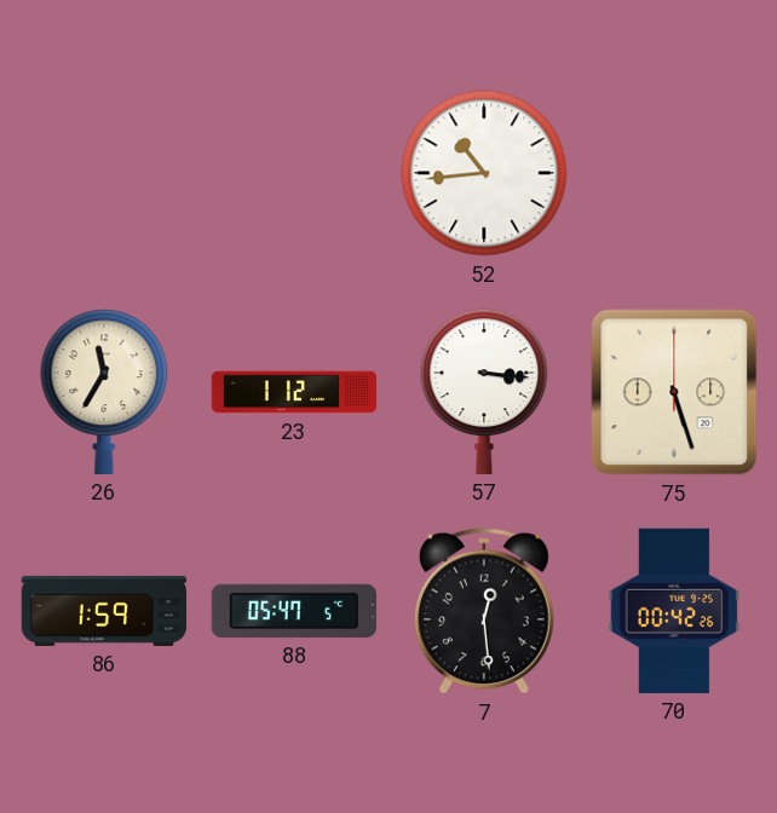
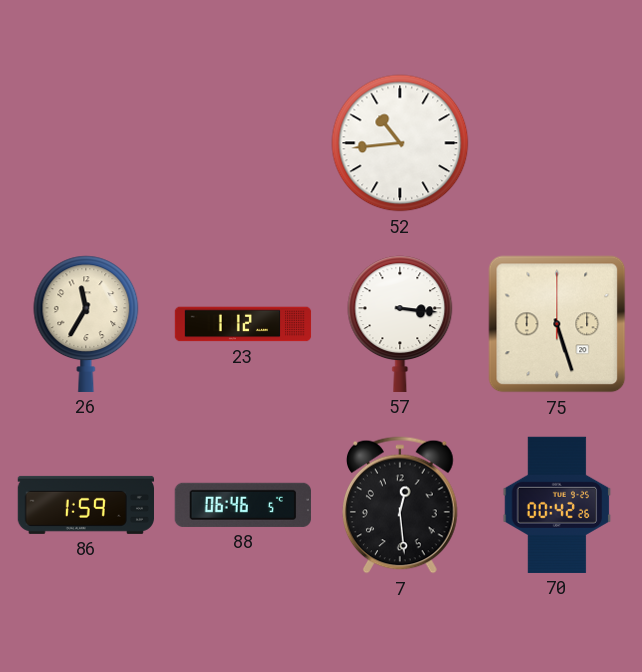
88: 05:47 -> 06:46
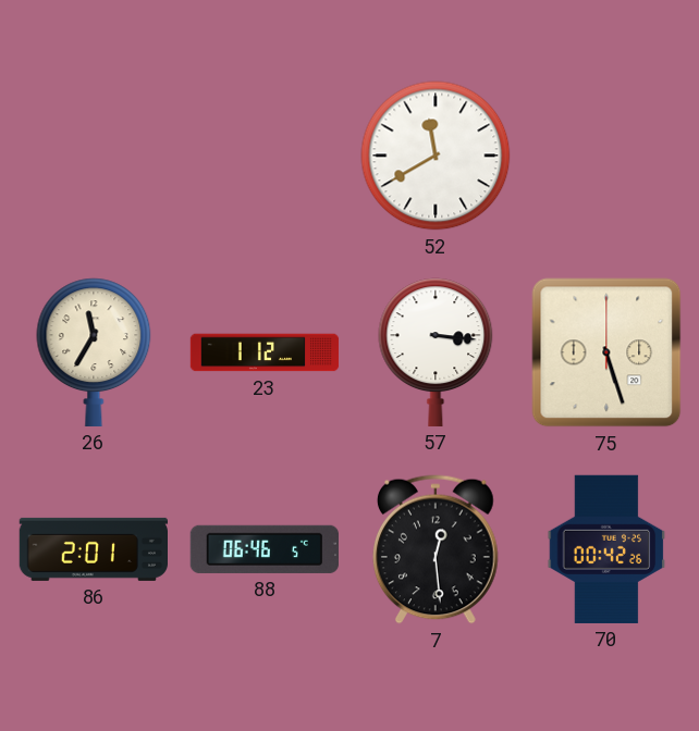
52: 10:44 -> 11:40
86: 1:59 -> 2:01
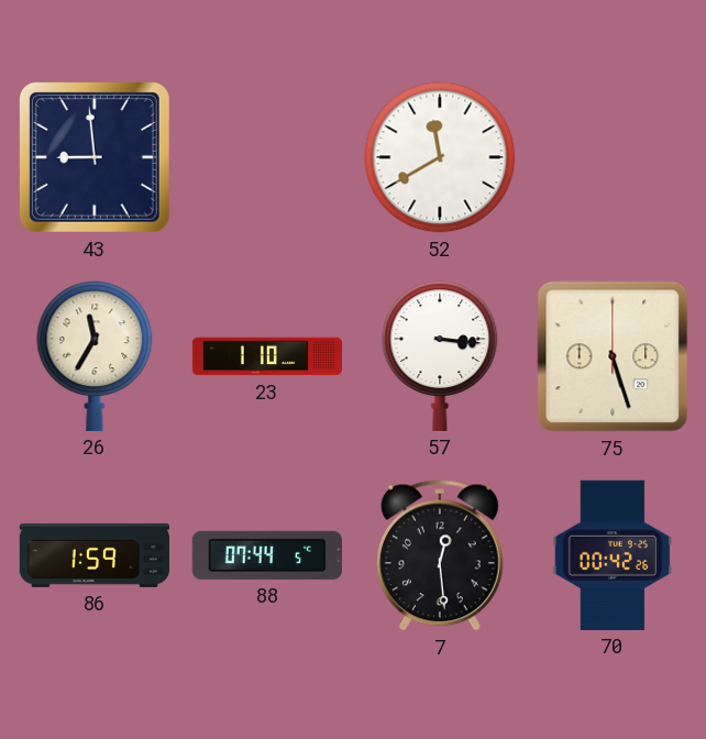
43: none -> 8:59
23: 1:12 -> 1:10
86: 2:01 -> 1:59
88: 06:46 -> 07:44
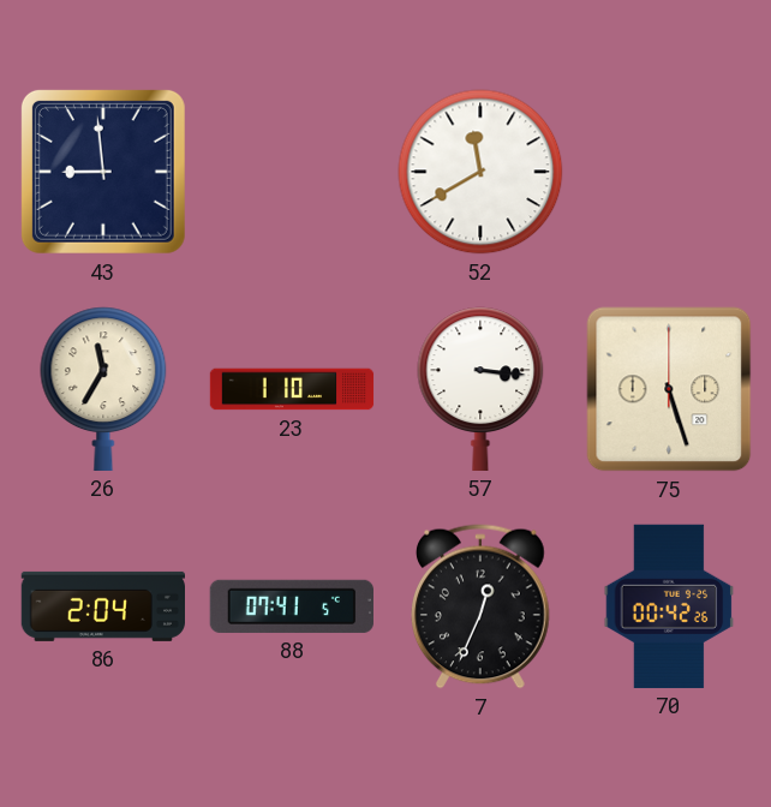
86: 1:59 -> 2:04
88: 07:44 -> 07:41
7: 12:29 -> 12:34
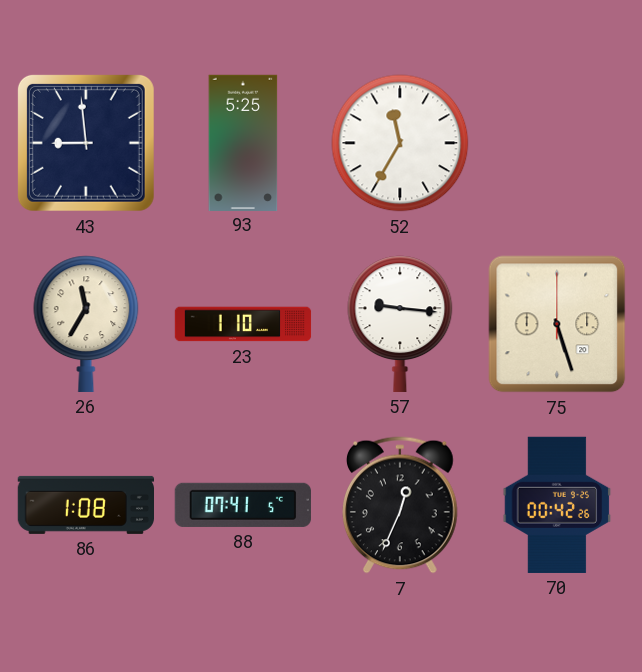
93: none -> 5:25
52: 11:40 -> 11:35
57: 3:16 -> 9:16
86: 2:04 -> 1:08
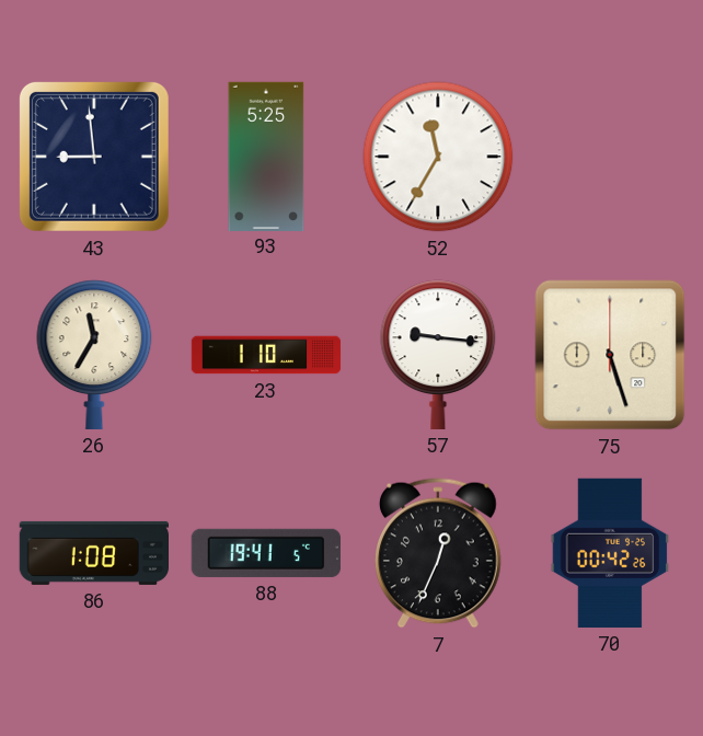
88: 07:41 -> 19:41
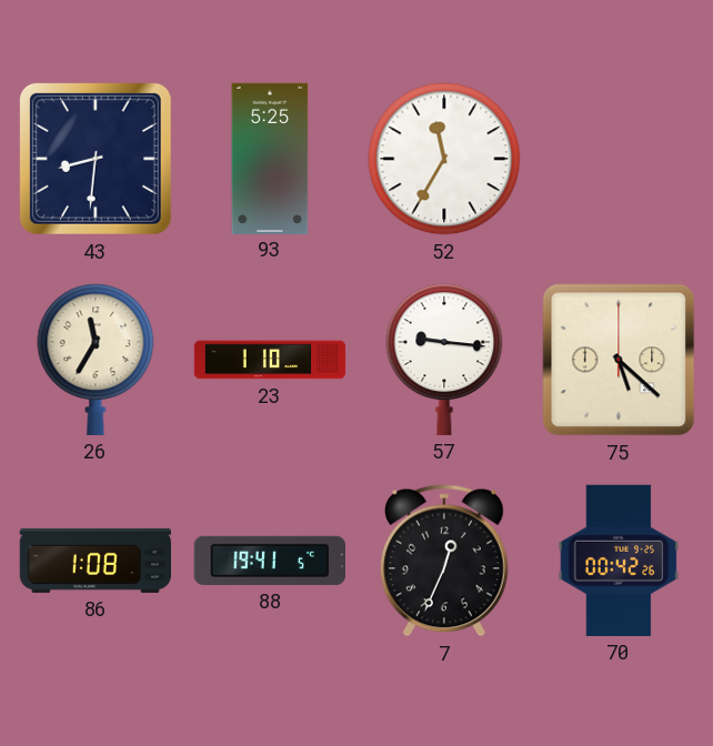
43: 8:59 -> 8:31
75: 5:27 -> 5:22
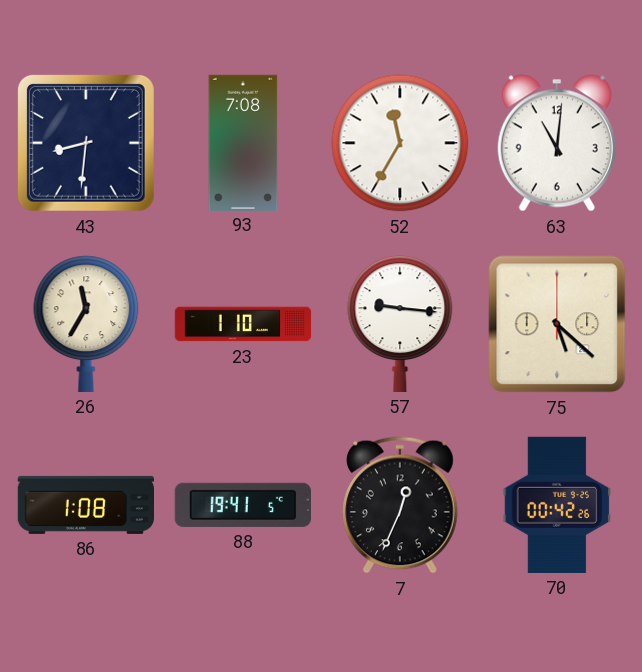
93: 5:25 -> 7:08
63: none -> 11:01
